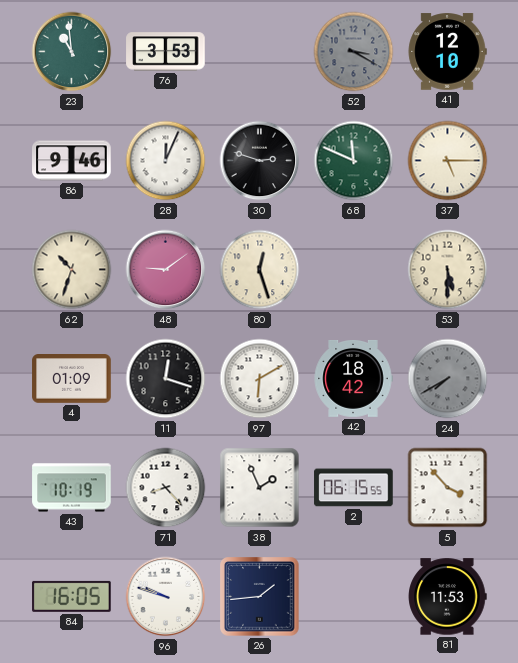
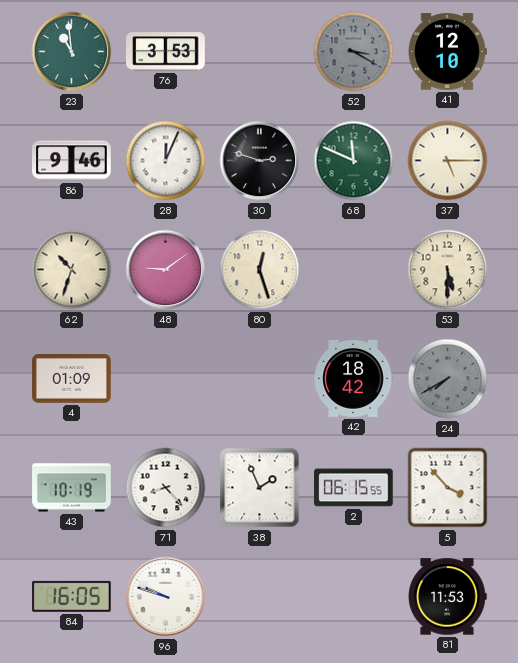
11: 12:18 -> none
97: 6:10 -> none
26: 1:44 -> none
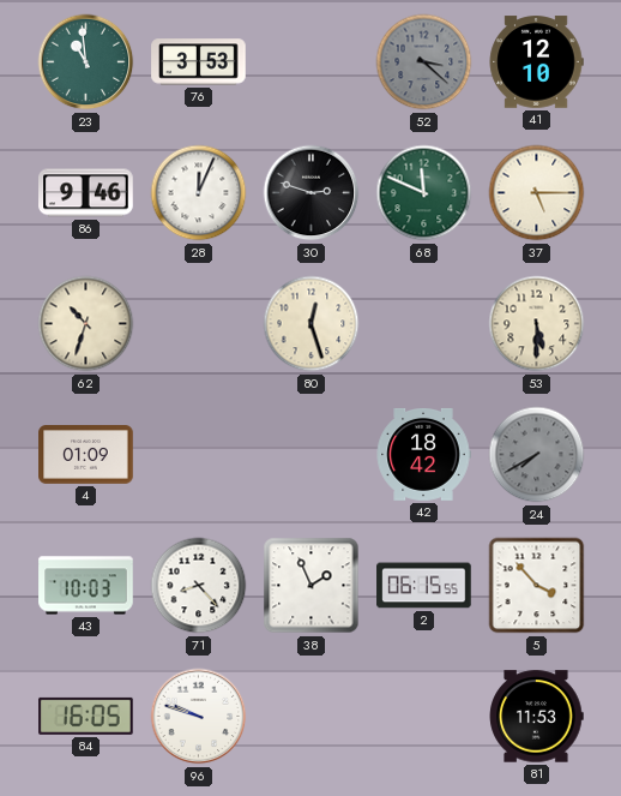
52: 3:20 -> 3:22
48: 9:09 -> none
43: 10:19 -> 10:03
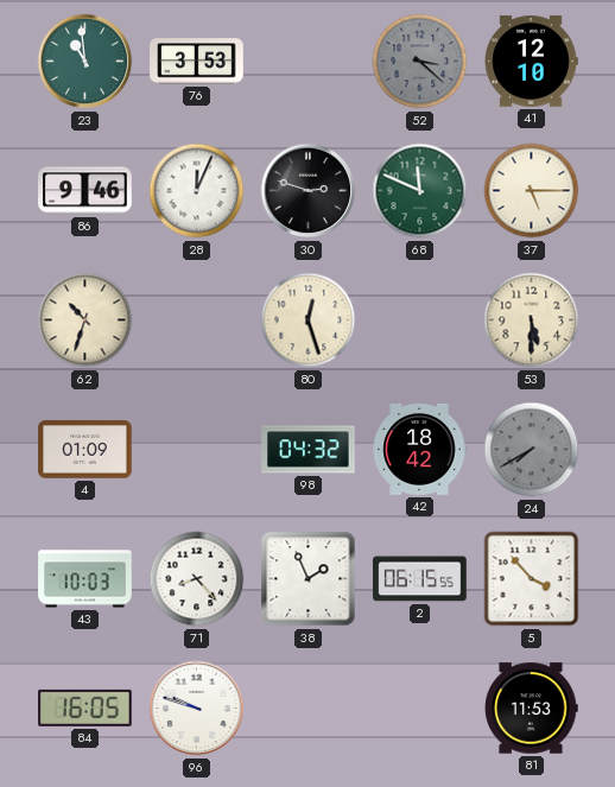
98: none -> 04:32
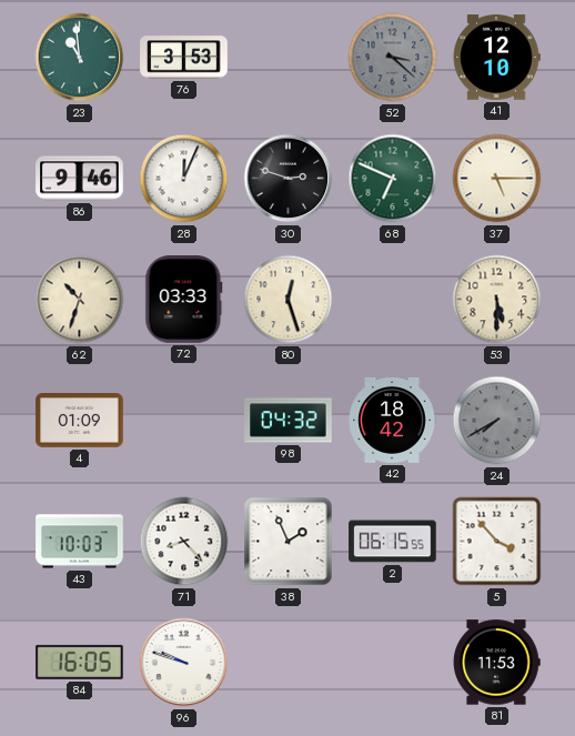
68: 11:49 -> 6:49
72: none -> 03:33
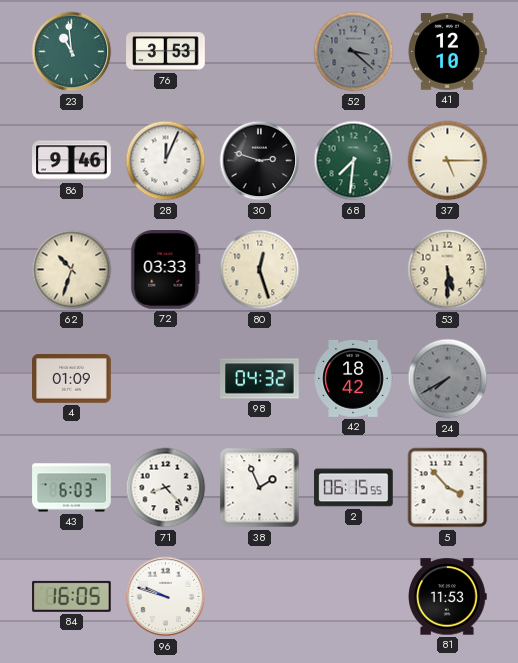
68: 6:49 -> 7:31
43: 10:03 -> 6:03
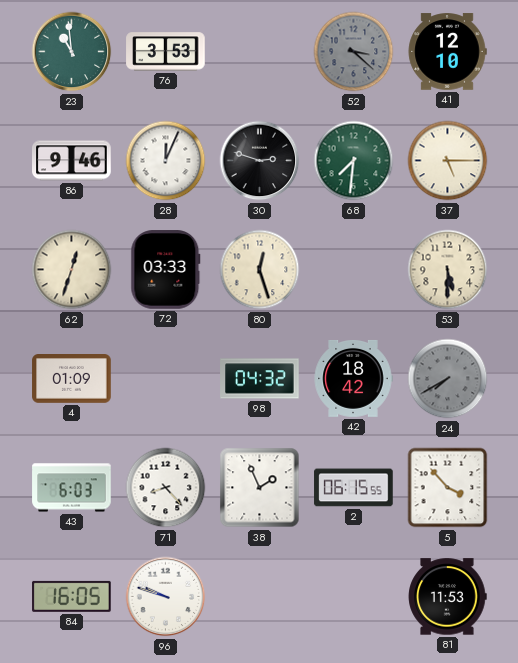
62: 10:33 -> 12:33
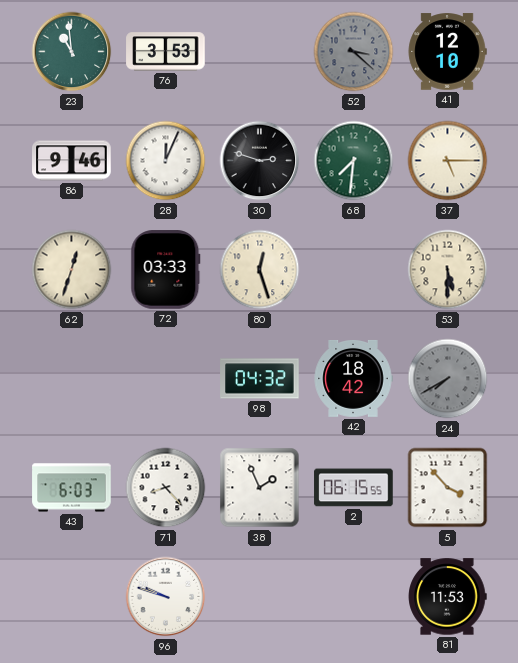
4: 01:09 -> none
84: 16:05 -> none
